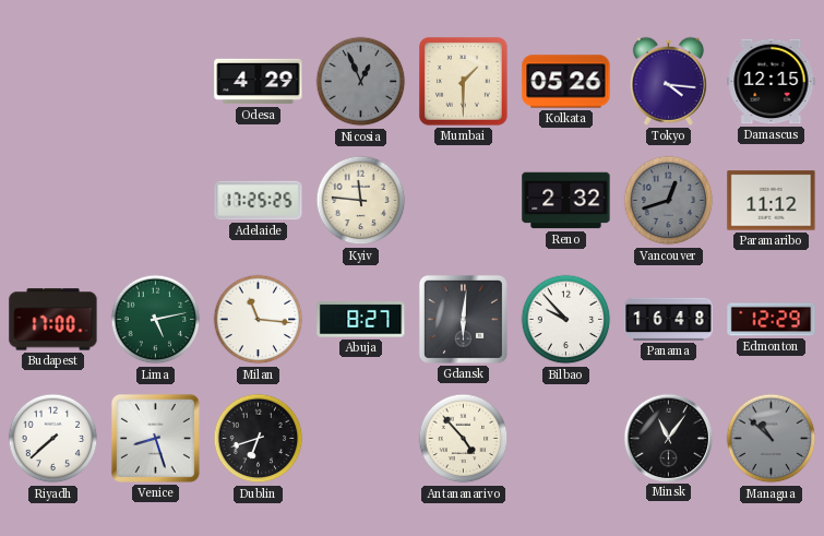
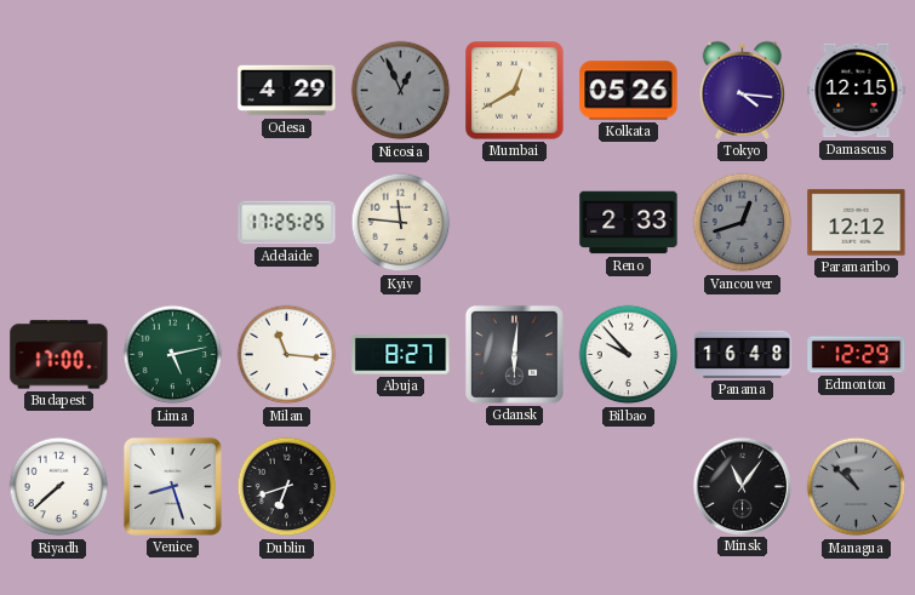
Mumbai: 1:30 -> 12:40
Reno: 2:32 -> 2:33
Paramaribo: 11:12 -> 12:12
Antananarivo: 4:53 -> none
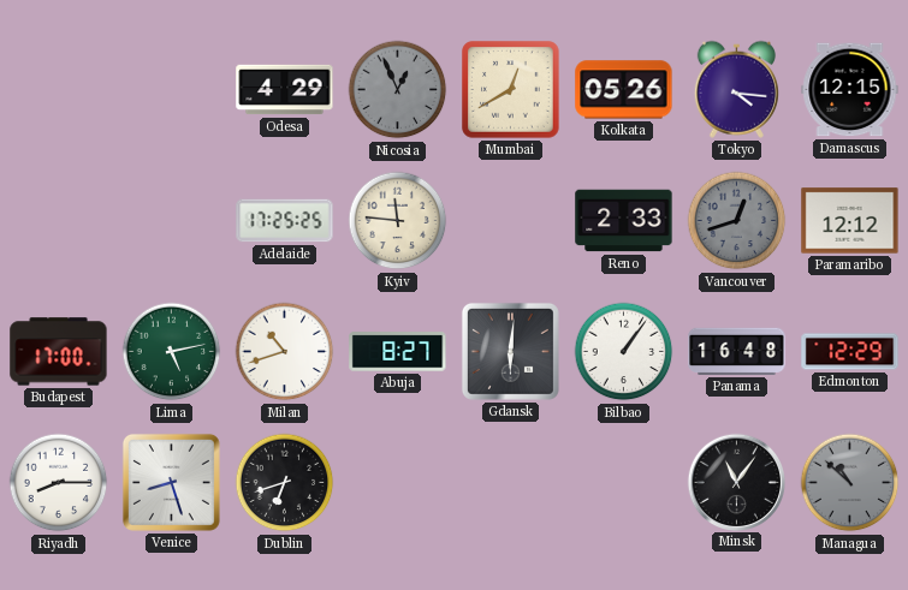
Milan: 11:16 -> 10:42
Bilbao: 9:53 -> 1:06
Riyadh: 7:38 -> 8:15
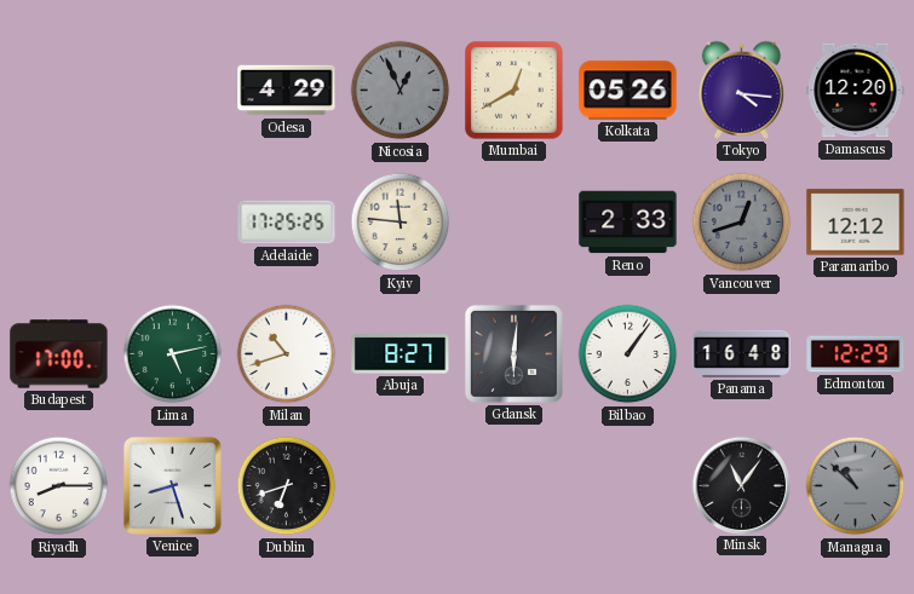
Damascus: 12:15 -> 12:20
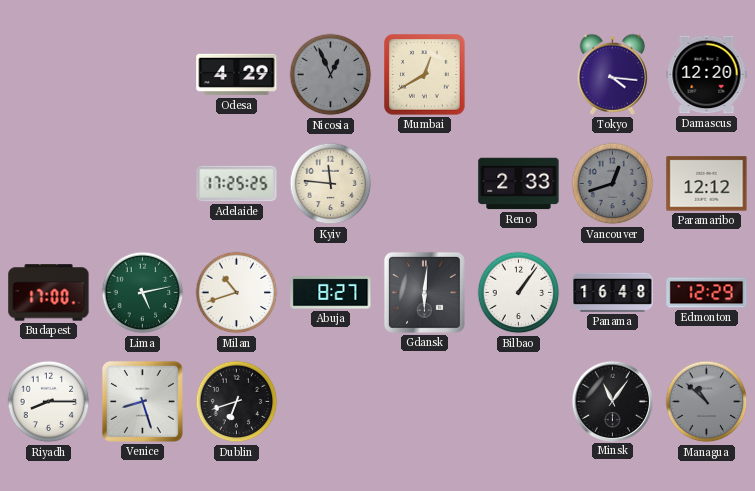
Kolkata: 05:26 -> none
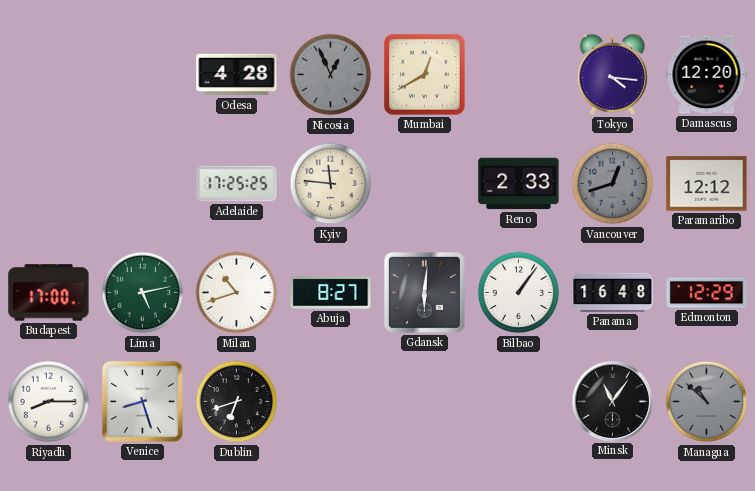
Odesa: 4:29 -> 4:28
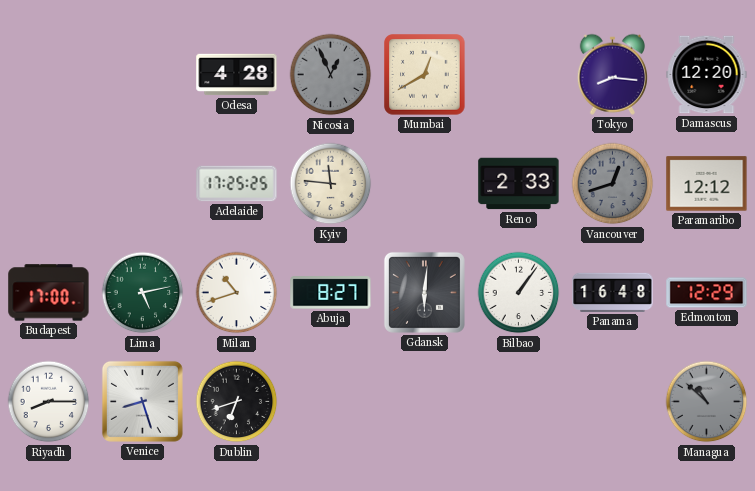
Tokyo: 4:16 -> 8:16
Minsk: 11:06 -> none
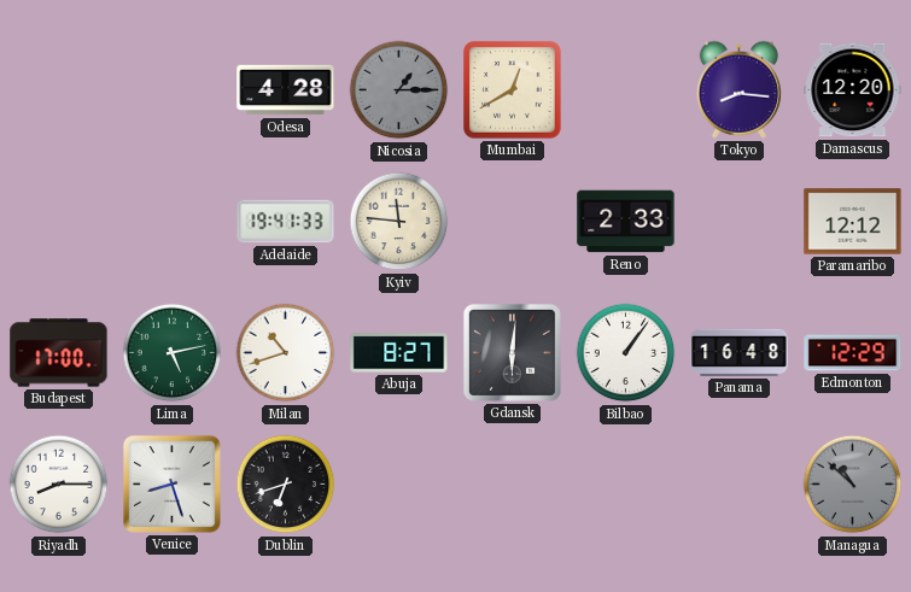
Nicosia: 12:56 -> 1:15
Adelaide: 17:25 -> 19:41
Vancouver: 12:42 -> none
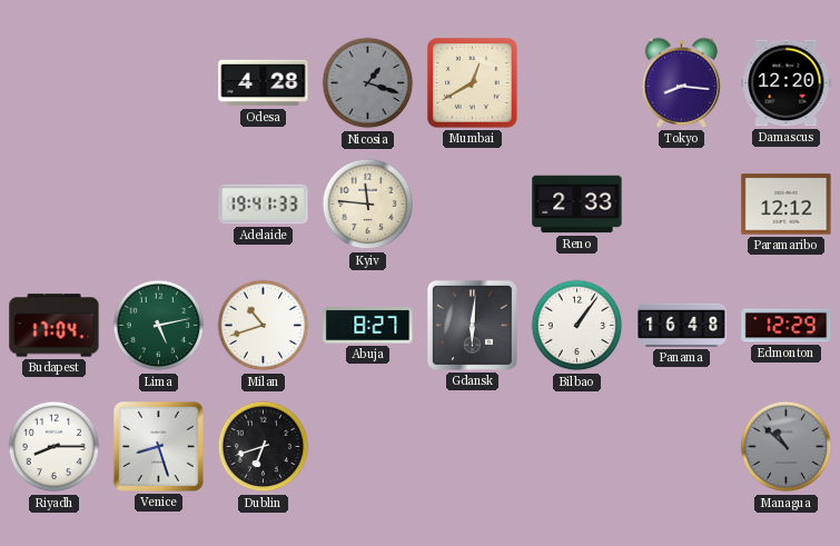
Nicosia: 1:15 -> 1:18
Budapest: 17:00 -> 17:04
